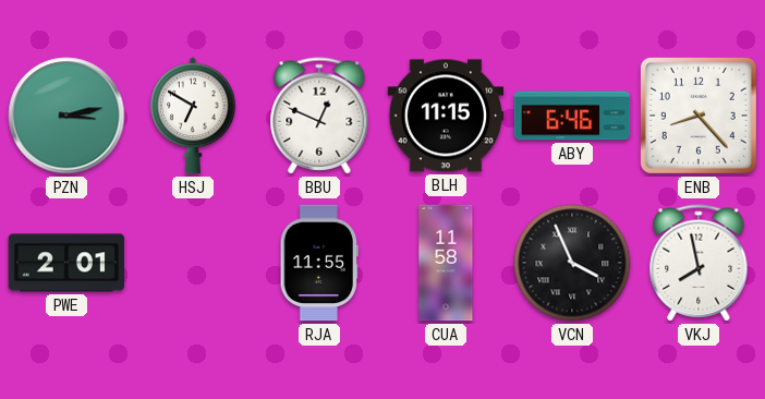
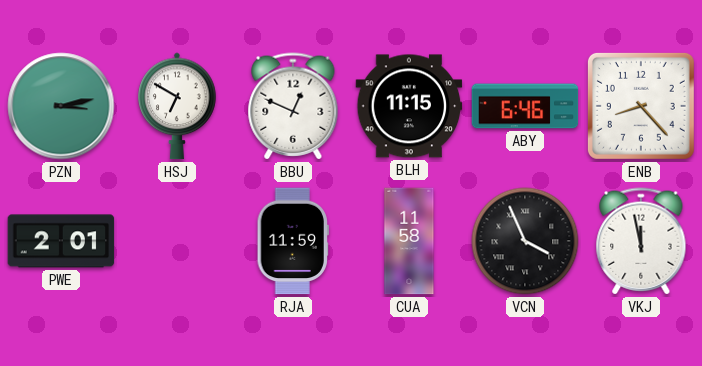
RJA: 11:55 -> 11:59
VKJ: 7:58 -> 11:58
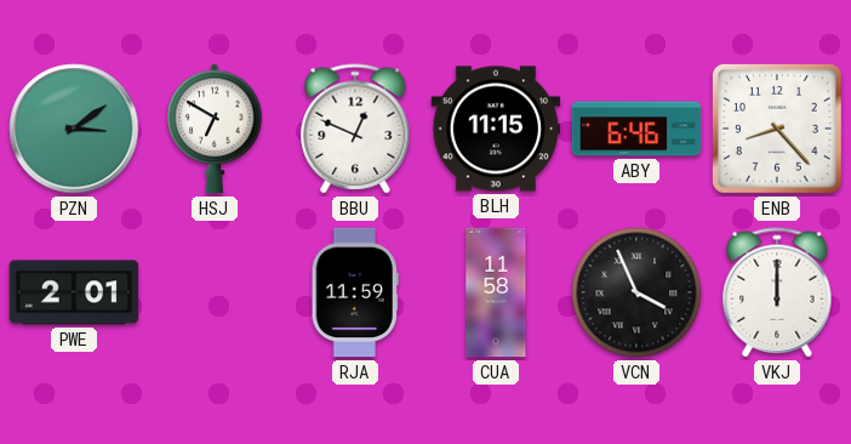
PZN: 3:13 -> 3:09
VKJ: 11:58 -> 12:00
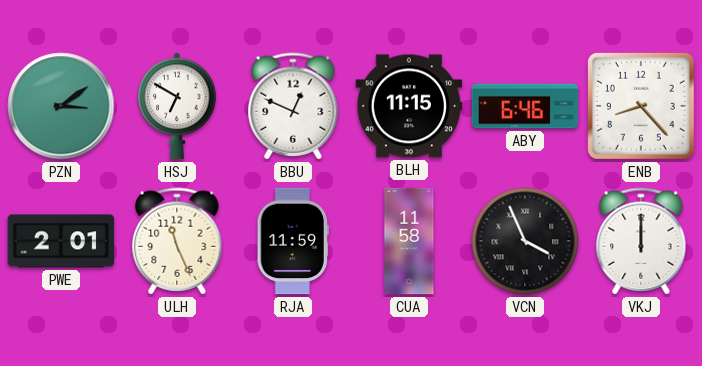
ULH: none -> 11:26
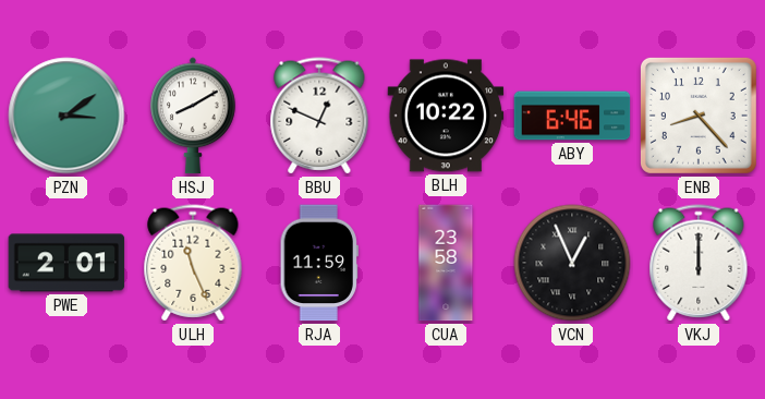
HSJ: 6:50 -> 8:10
BLH: 11:15 -> 10:22
CUA: 11:58 -> 23:58
VCN: 3:56 -> 12:56
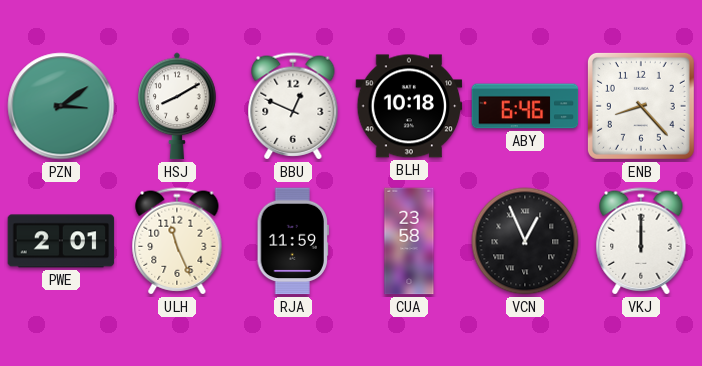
BLH: 10:22 -> 10:18
